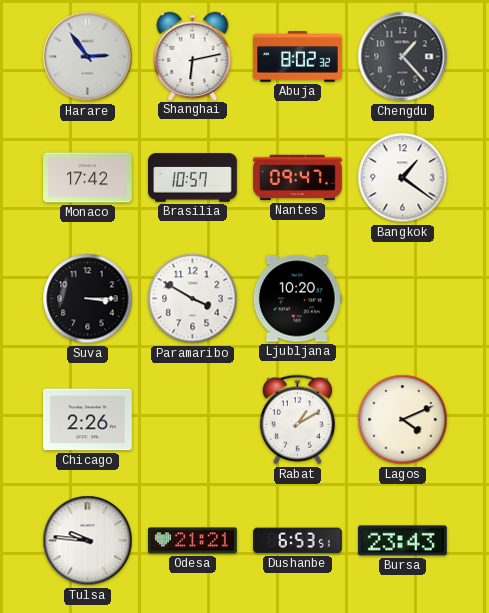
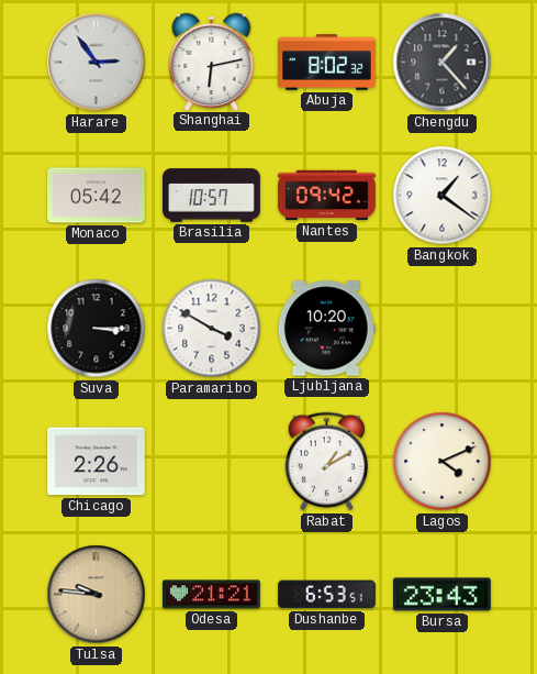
Monaco: 17:42 -> 05:42
Nantes: 09:47 -> 09:42
Tulsa dial: white -> champagne
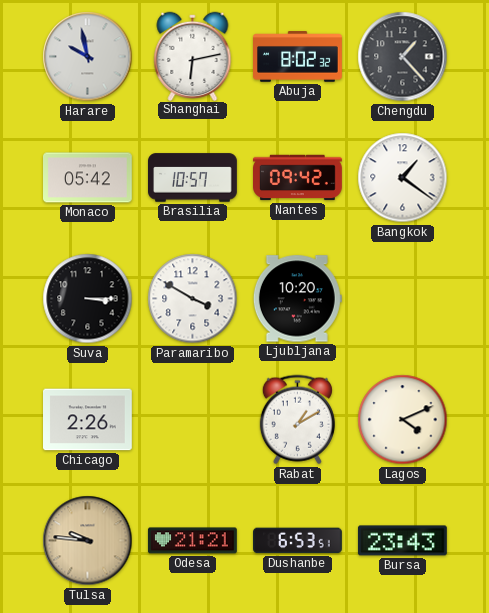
Harare: 2:54 -> 9:58
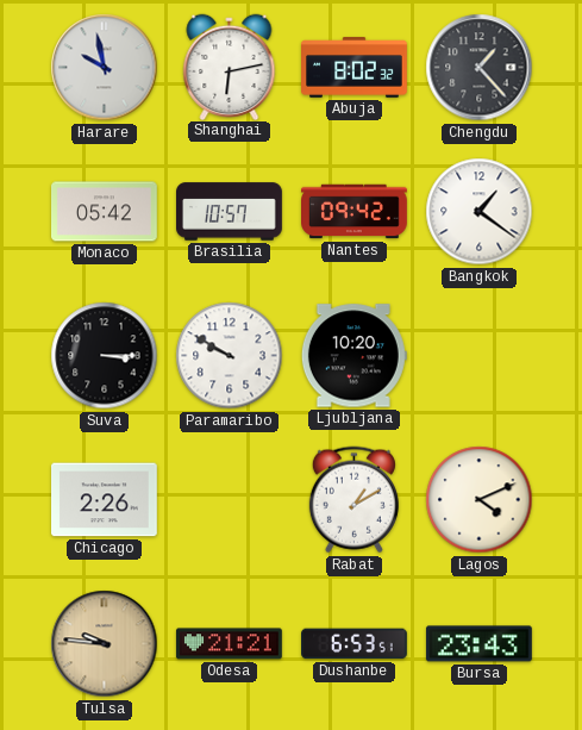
Paramaribo: 3:50 -> 9:50
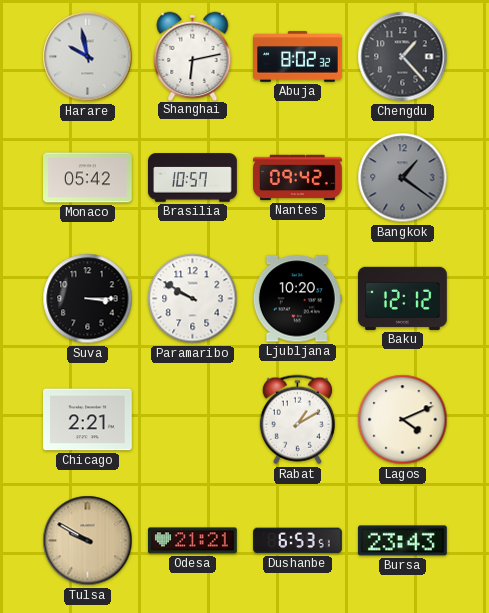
Bangkok dial: white -> grey
Baku: none -> 12:12
Chicago: 2:26 -> 2:21
Tulsa: 9:46 -> 9:50
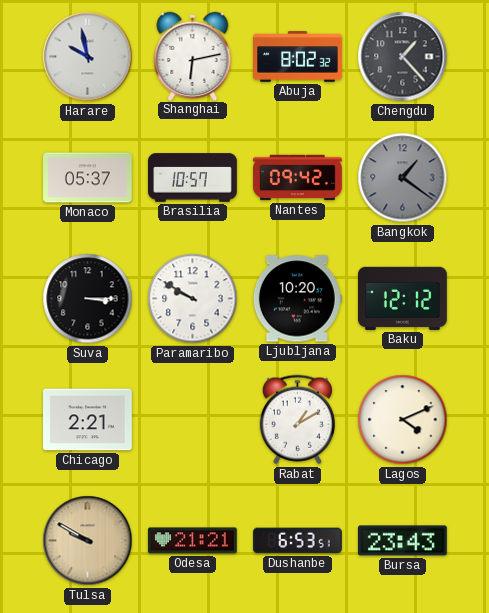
Monaco: 05:42 -> 05:37
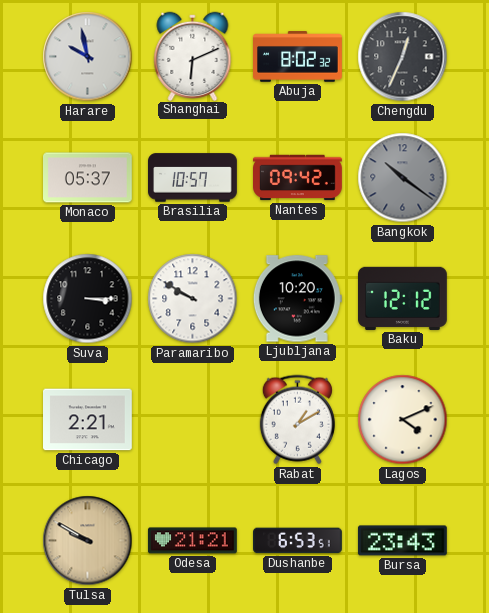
Shanghai: 6:13 -> 6:11
Chengdu: 1:23 -> 12:34
Bangkok: 1:21 -> 10:21
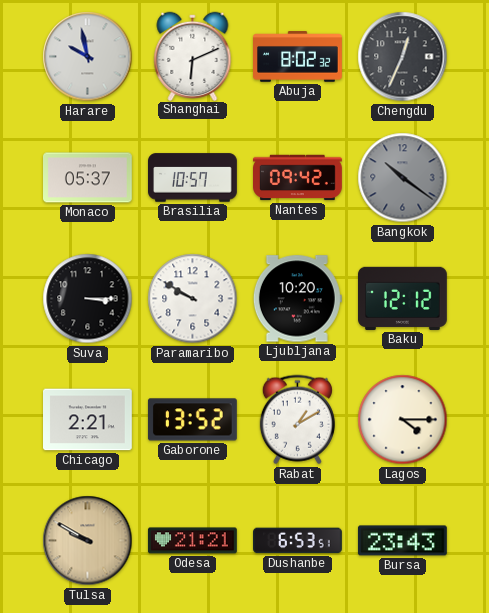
Gaborone: none -> 13:52
Lagos: 4:11 -> 4:15
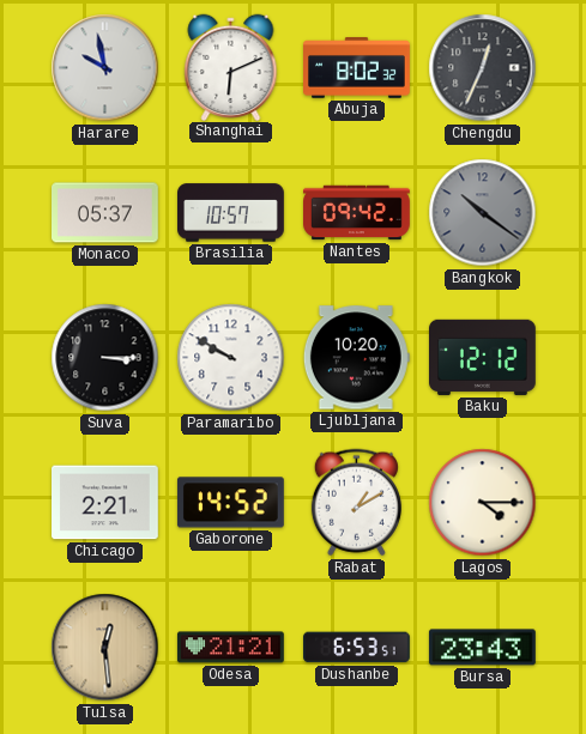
Gaborone: 13:52 -> 14:52
Tulsa: 9:50 -> 12:29
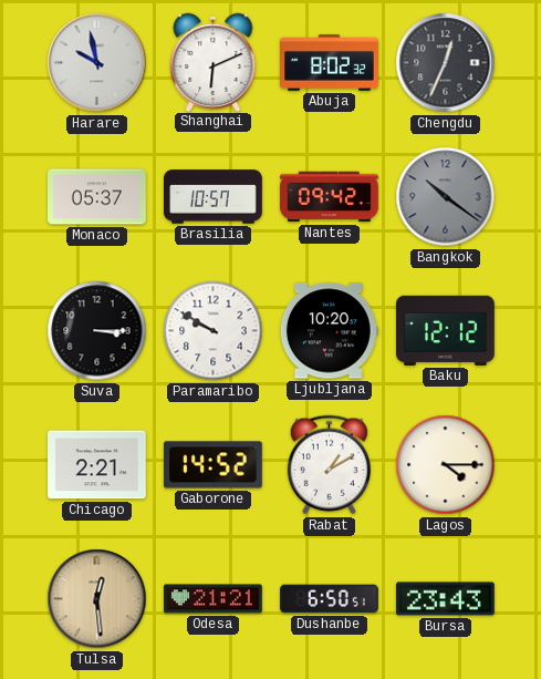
Dushanbe: 6:53 -> 6:50
